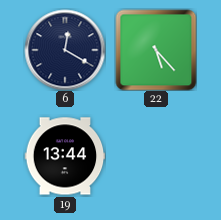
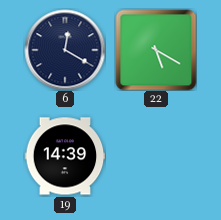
22: 5:23 -> 5:20
19: 13:44 -> 14:39
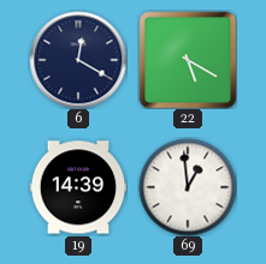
69: none -> 12:59
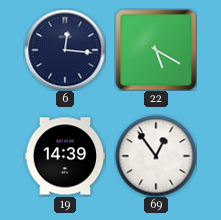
6: 12:20 -> 12:16
69: 12:59 -> 12:54
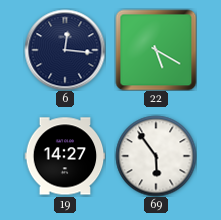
19: 14:39 -> 14:27
69: 12:54 -> 5:54
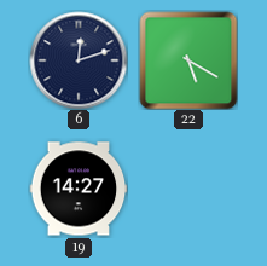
6: 12:16 -> 12:12
69: 5:54 -> none
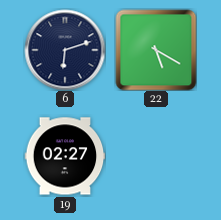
6: 12:12 -> 6:12
19: 14:27 -> 02:27
